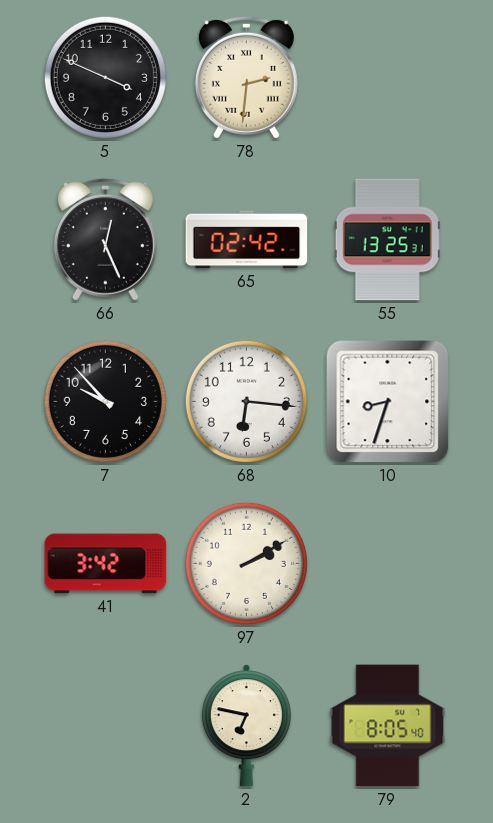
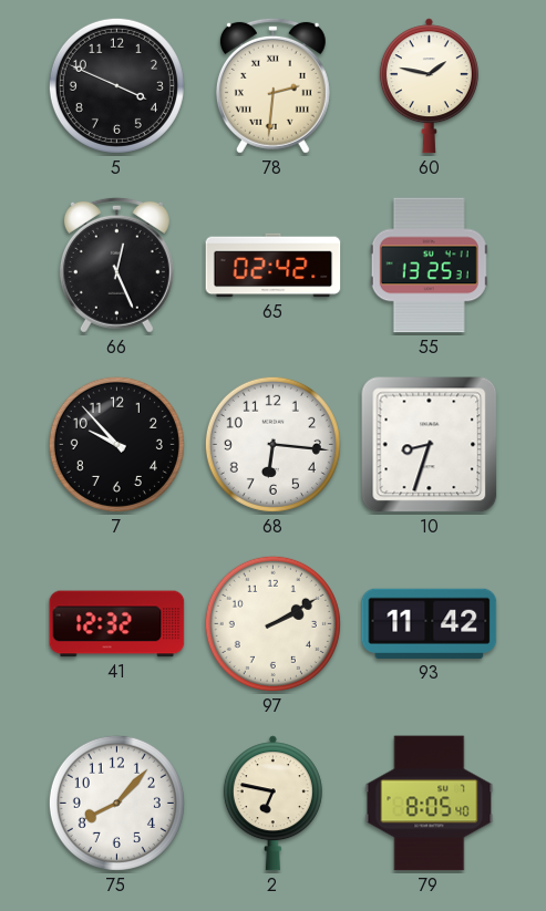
60: none -> 1:47
41: 3:42 -> 12:32
93: none -> 11:42
75: none -> 8:07
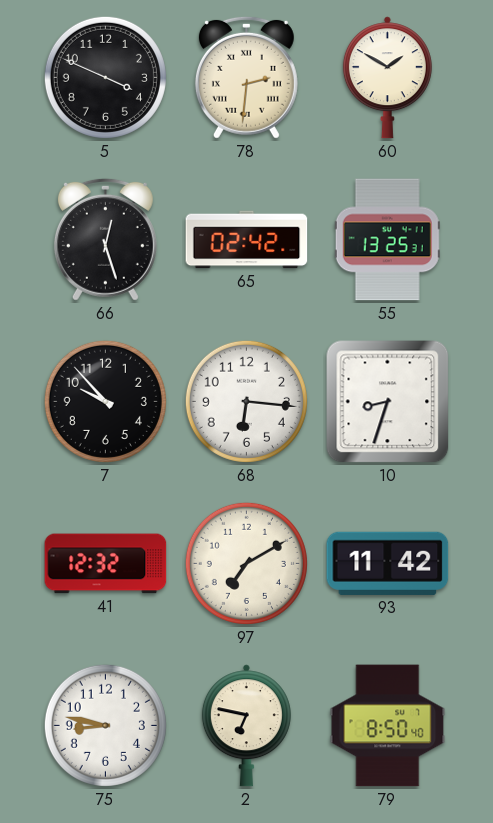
60: 1:47 -> 1:50
66: 12:26 -> 12:27
97: 2:10 -> 7:10
75: 8:07 -> 8:47
79: 8:05 -> 8:50
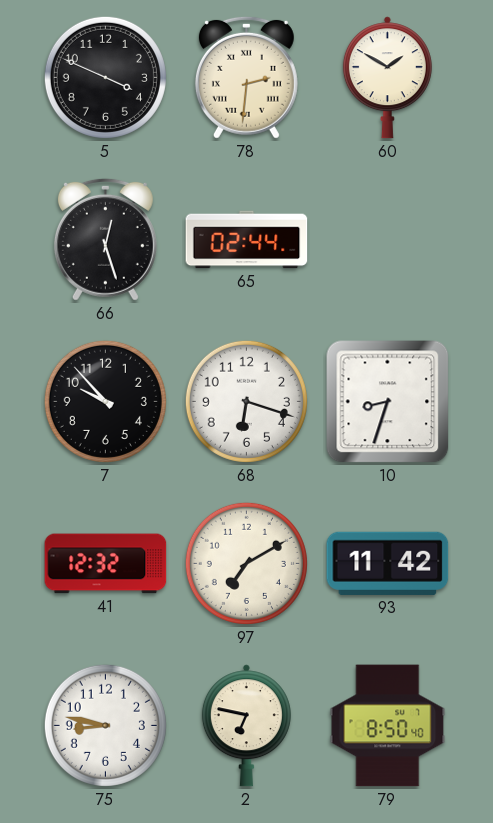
65: 02:42 -> 02:44
55: 13:25 -> none
68: 6:16 -> 6:18
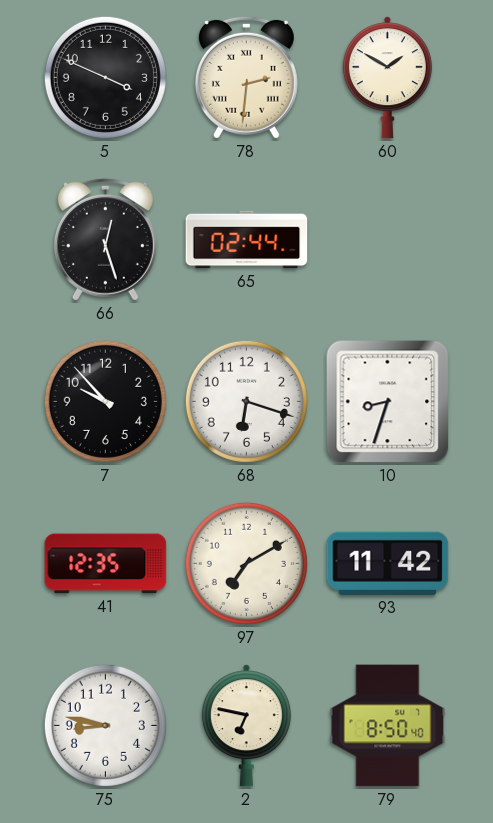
41: 12:32 -> 12:35
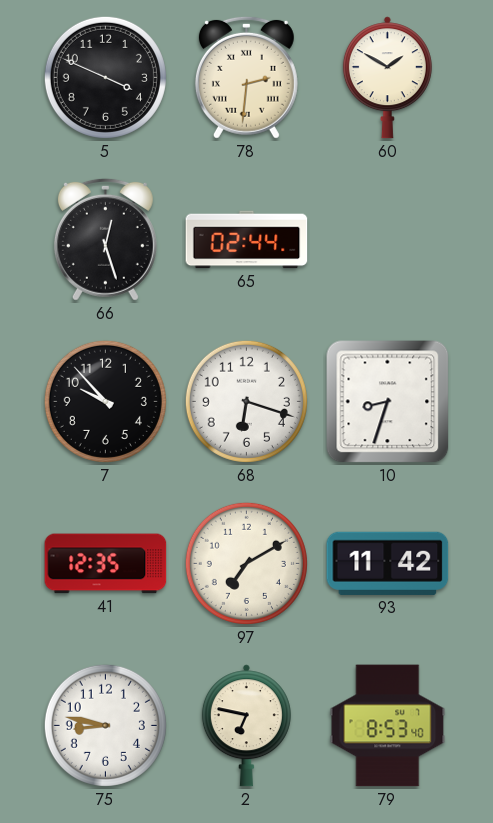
79: 8:50 -> 8:53
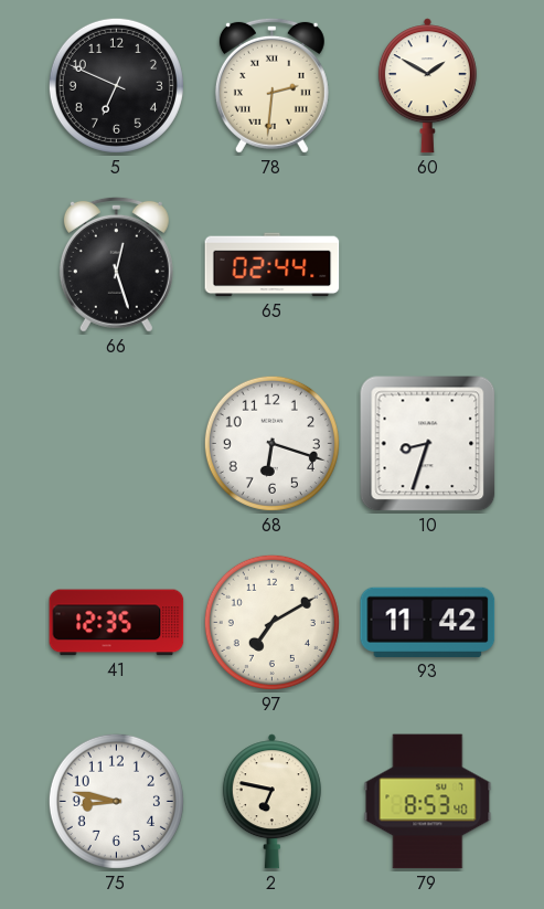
5: 3:49 -> 6:49
7: 9:53 -> none
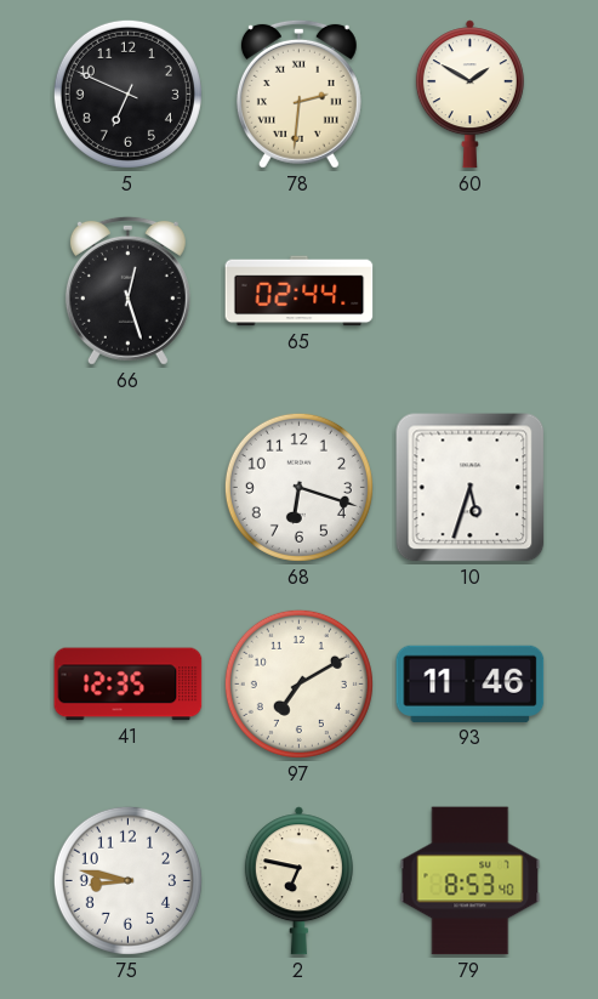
10: 8:33 -> 5:33
93: 11:42 -> 11:46
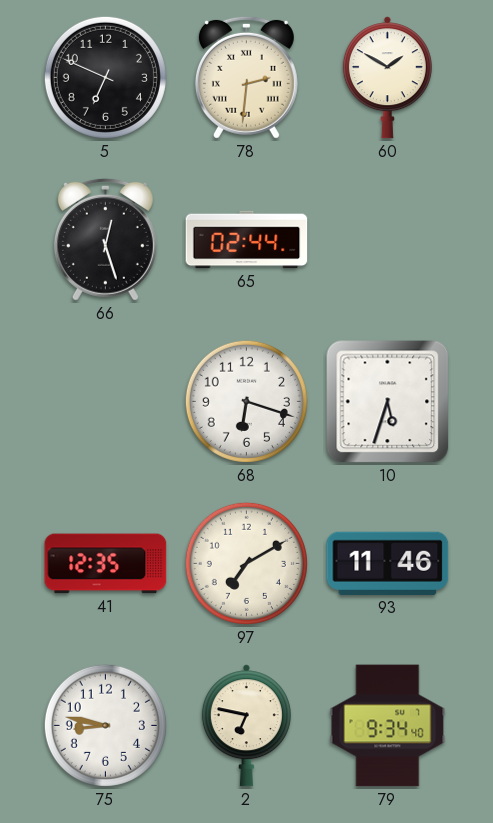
79: 8:53 -> 9:34
